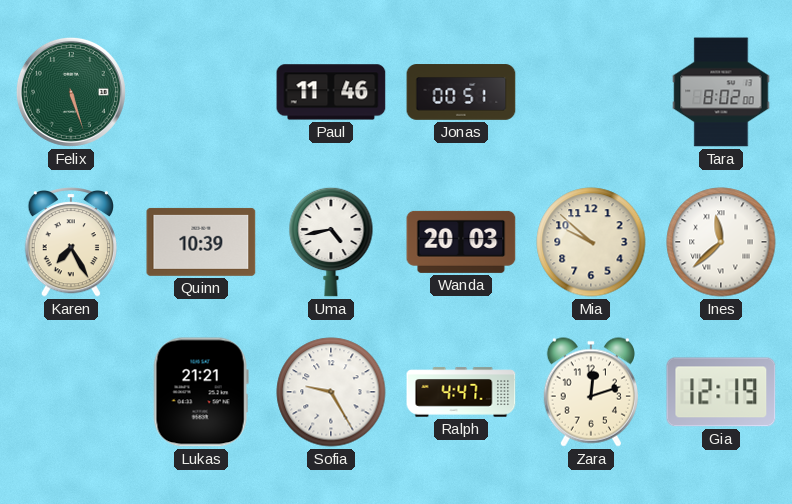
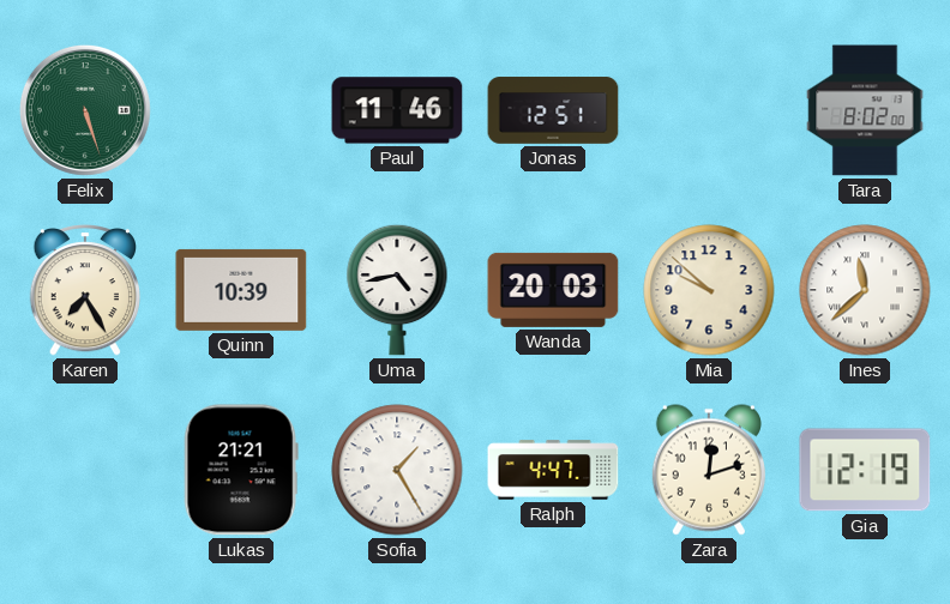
Jonas: 00:51 -> 12:51
Sofia: 9:25 -> 1:25
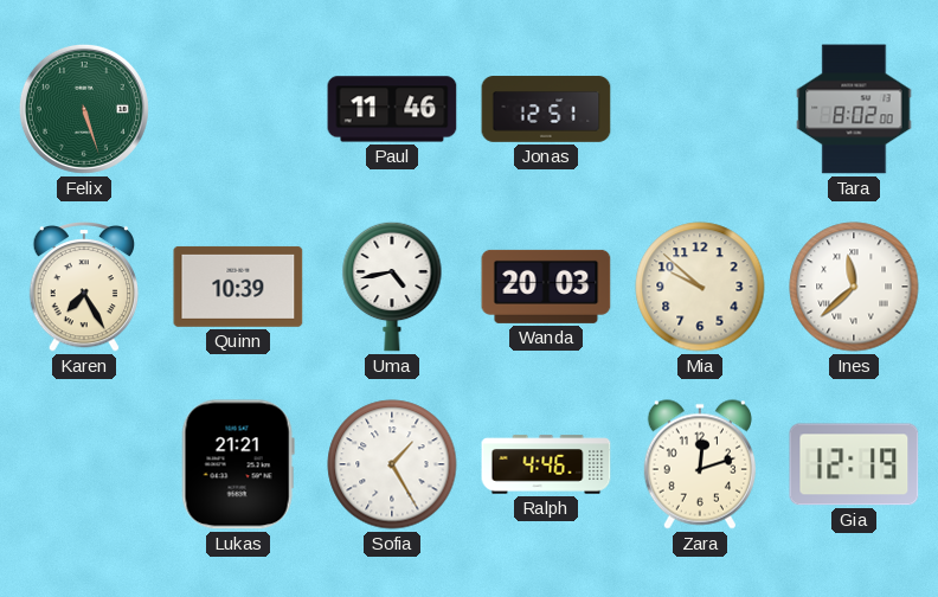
Ralph: 4:47 -> 4:46
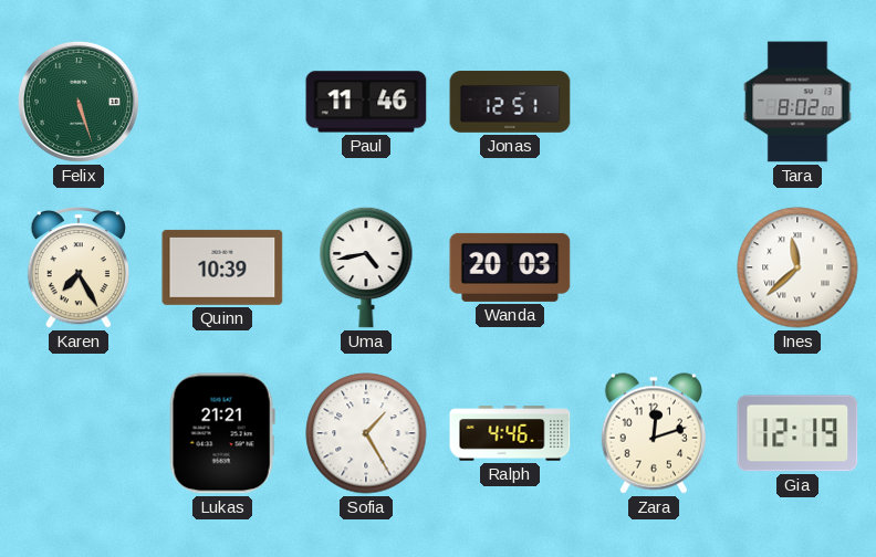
Mia: 9:52 -> none
